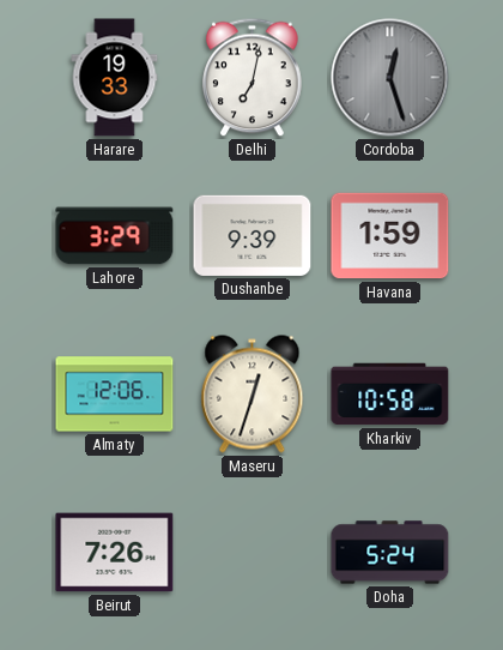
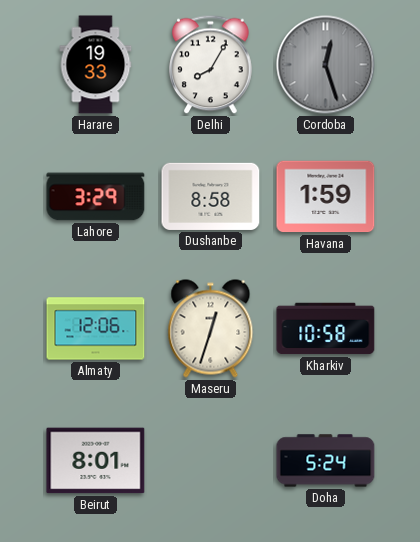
Delhi: 7:02 -> 8:05
Dushanbe: 9:39 -> 8:58
Beirut: 7:26 -> 8:01
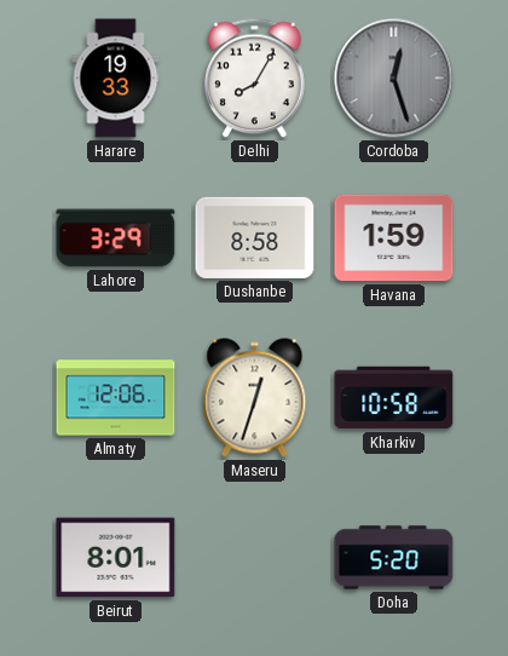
Doha: 5:24 -> 5:20
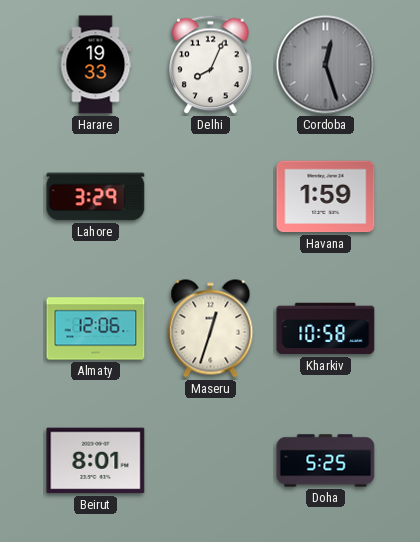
Delhi: 8:05 -> 8:04
Dushanbe: 8:58 -> none
Doha: 5:20 -> 5:25
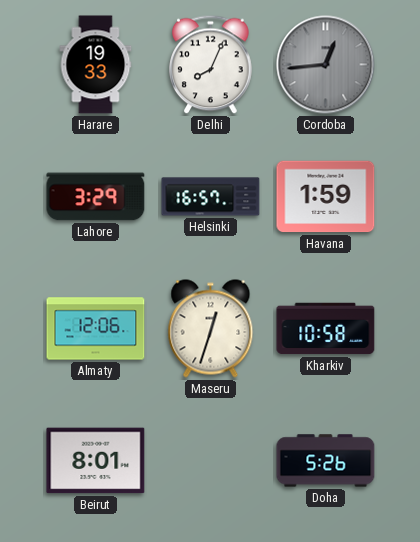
Cordoba: 12:27 -> 12:44
Helsinki: none -> 16:57
Doha: 5:25 -> 5:26
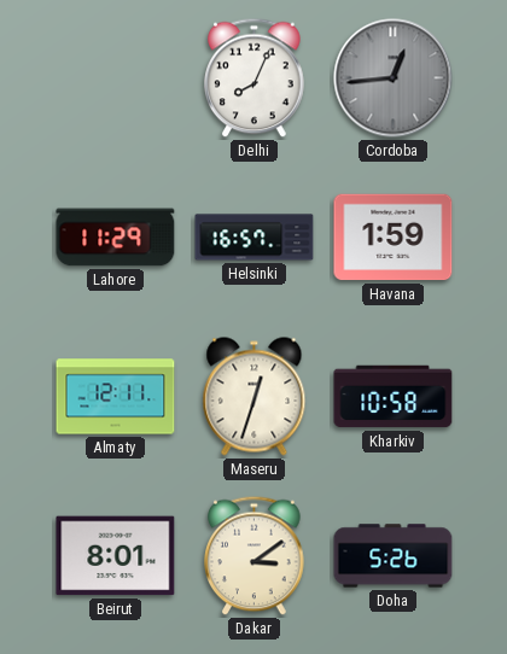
Harare: 19:33 -> none
Lahore: 3:29 -> 11:29
Almaty: 12:06 -> 12:11
Dakar: none -> 3:09
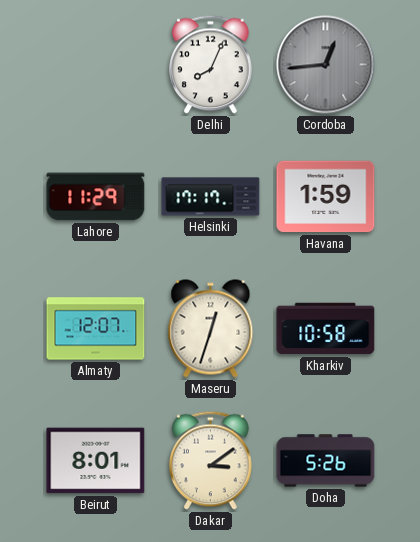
Helsinki: 16:57 -> 17:17
Almaty: 12:11 -> 12:07
